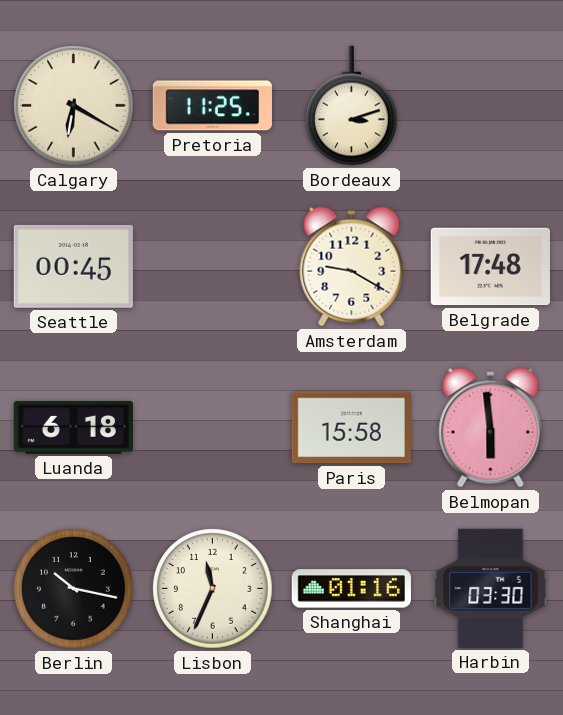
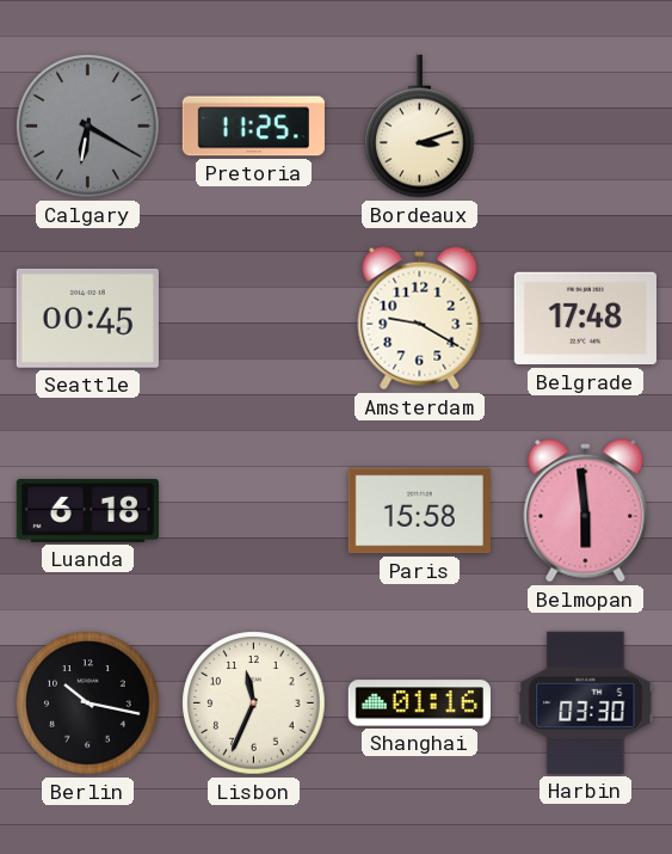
Calgary dial: cream -> grey
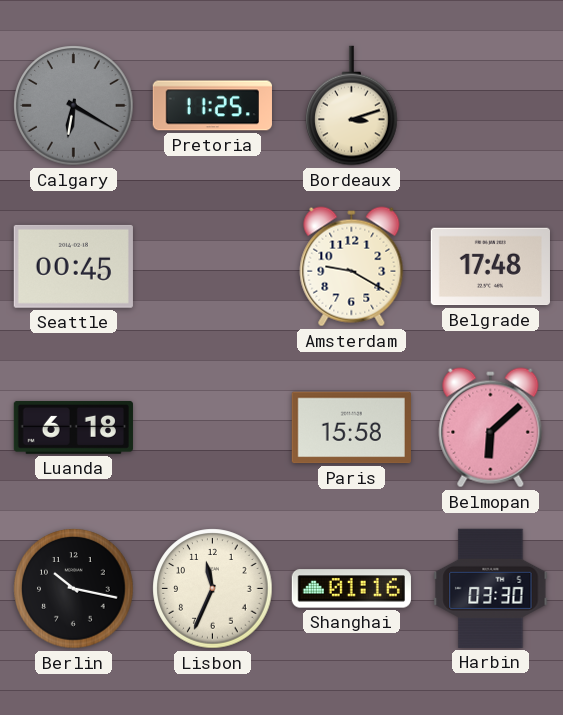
Belmopan: 5:59 -> 6:08
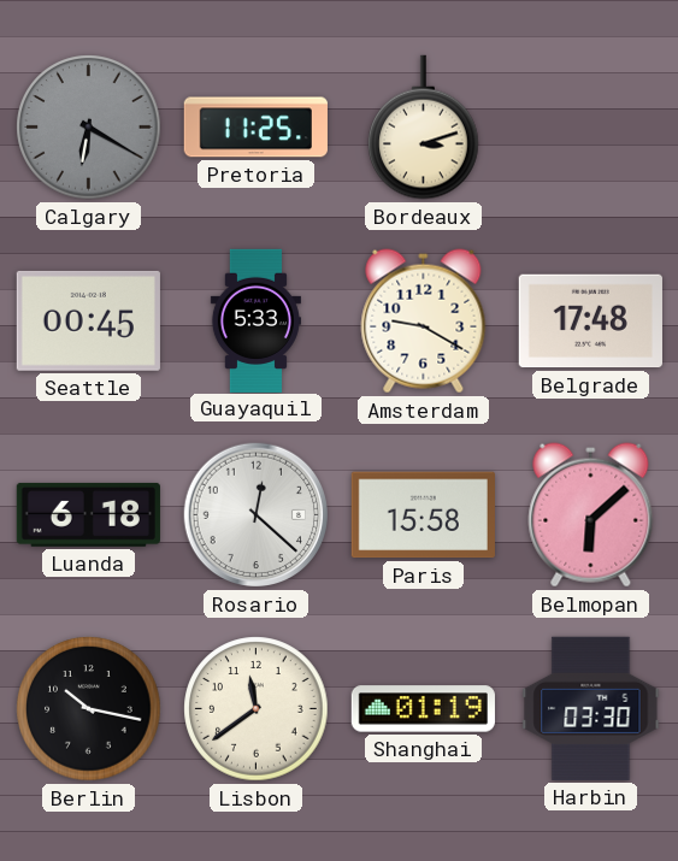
Guayaquil: none -> 5:33
Rosario: none -> 12:22
Lisbon: 11:34 -> 11:39
Shanghai: 01:16 -> 01:19
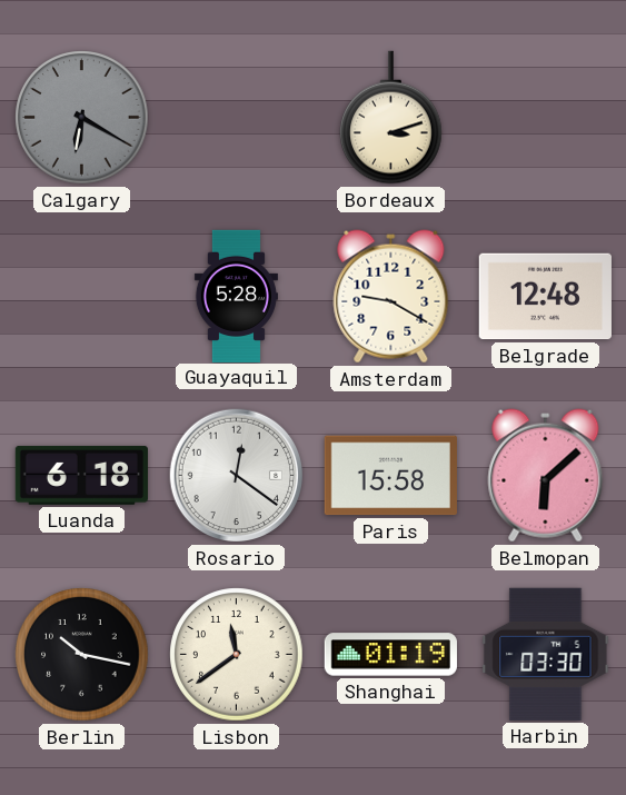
Pretoria: 11:25 -> none
Seattle: 00:45 -> none
Guayaquil: 5:33 -> 5:28
Belgrade: 17:48 -> 12:48
Rosario: 12:22 -> 12:21
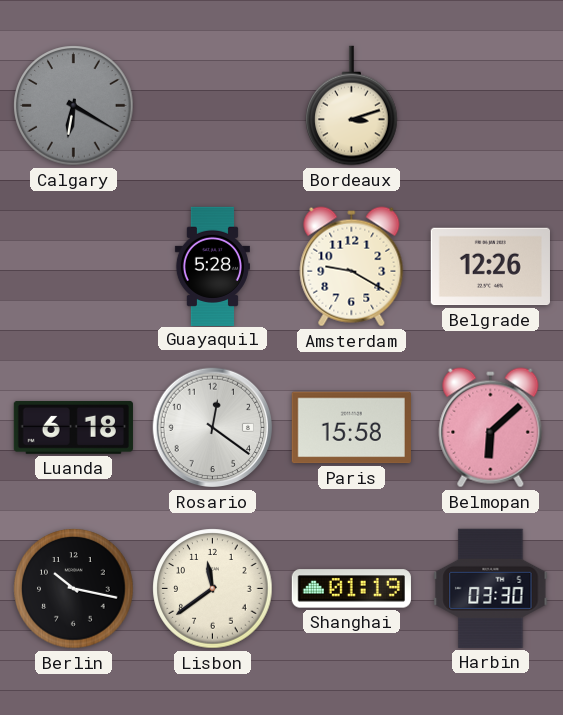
Belgrade: 12:48 -> 12:26
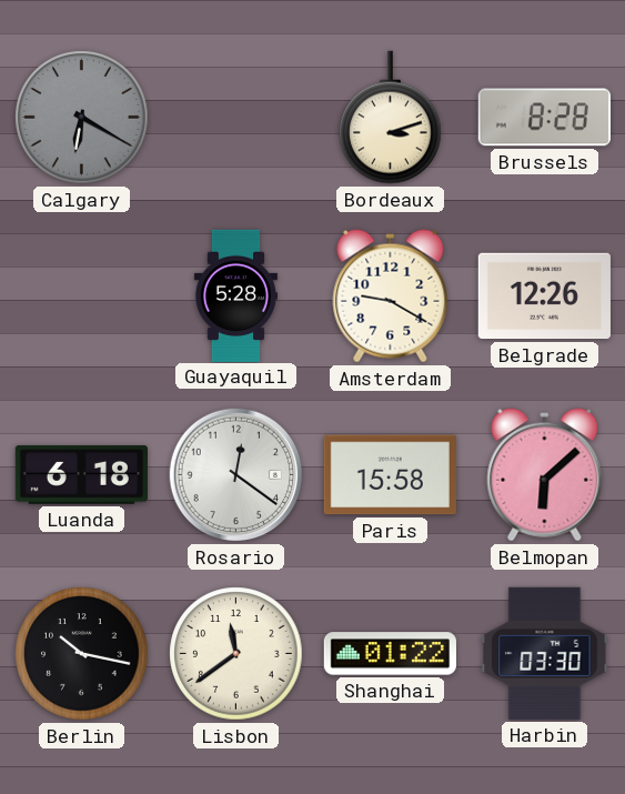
Brussels: none -> 8:28
Shanghai: 01:19 -> 01:22
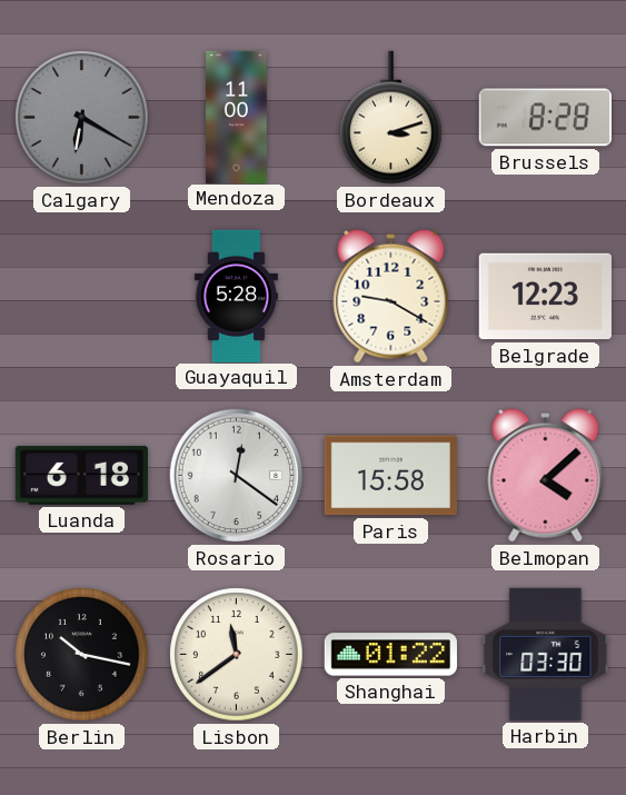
Mendoza: none -> 11:00
Belgrade: 12:26 -> 12:23
Belmopan: 6:08 -> 4:08
